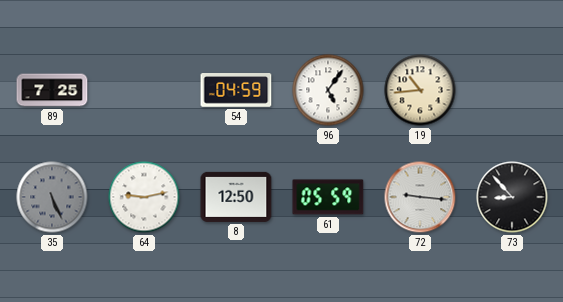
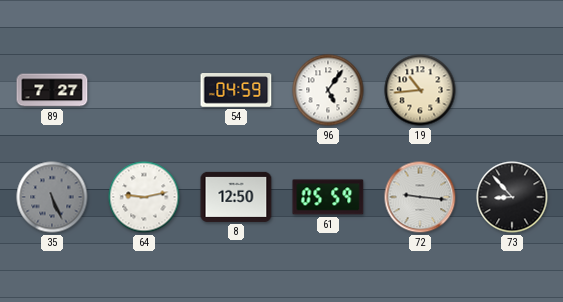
89: 7:25 -> 7:27
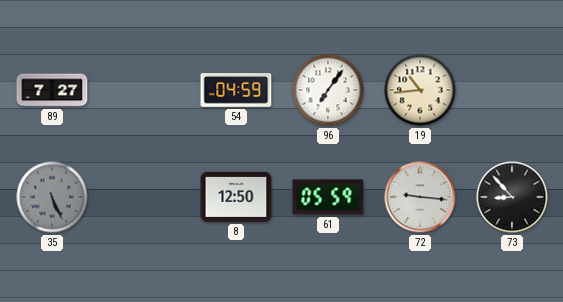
96: 5:06 -> 7:06
64: 9:13 -> none
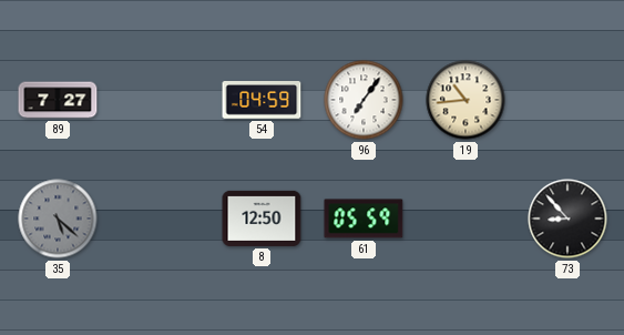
35: 5:26 -> 5:22
72: 9:16 -> none
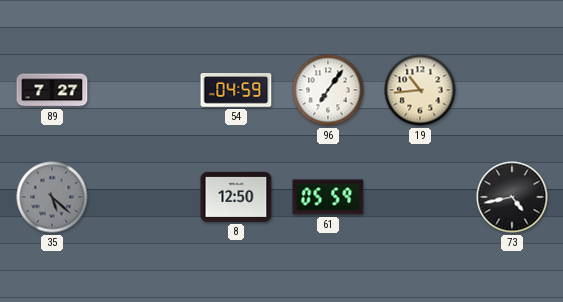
73: 8:53 -> 4:43
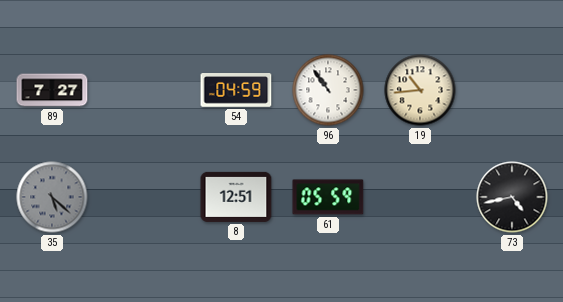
96: 7:06 -> 10:54
8: 12:50 -> 12:51
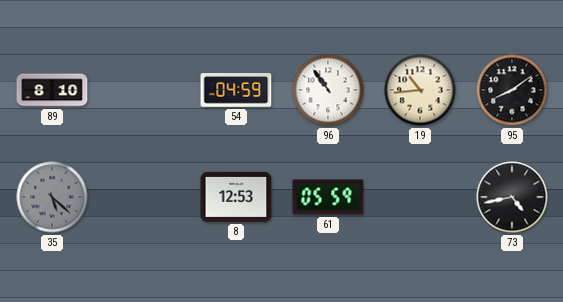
89: 7:27 -> 8:10
95: none -> 8:09
8: 12:51 -> 12:53
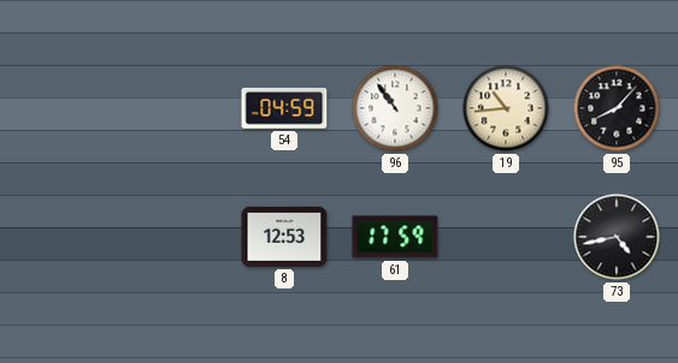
89: 8:10 -> none
95: 8:09 -> 8:07
35: 5:22 -> none
61: 05:59 -> 17:59
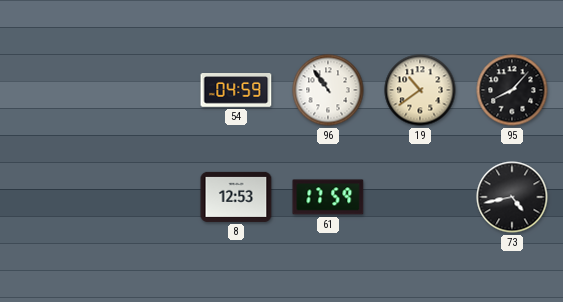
19: 10:44 -> 10:39
